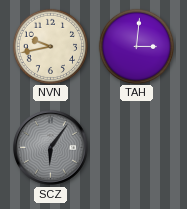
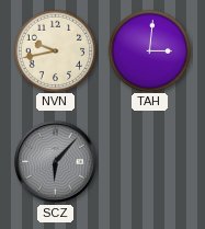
SCZ: 6:06 -> 6:07
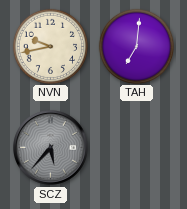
TAH: 3:01 -> 7:01
SCZ: 6:07 -> 5:37
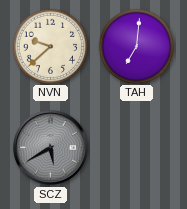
NVN: 9:43 -> 9:38
SCZ: 5:37 -> 5:40
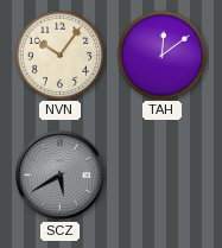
NVN: 9:38 -> 10:06
TAH: 7:01 -> 12:09
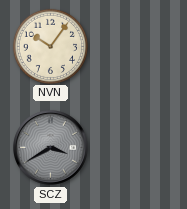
TAH: 12:09 -> none
SCZ: 5:40 -> 3:40
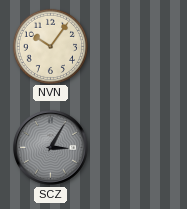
SCZ: 3:40 -> 3:05
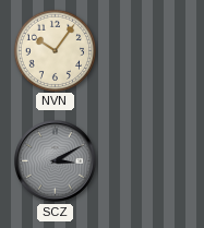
SCZ: 3:05 -> 3:10
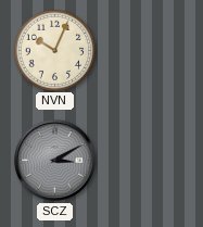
NVN: 10:06 -> 10:04
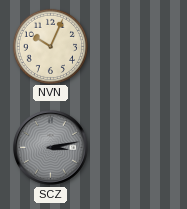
SCZ: 3:10 -> 3:13
